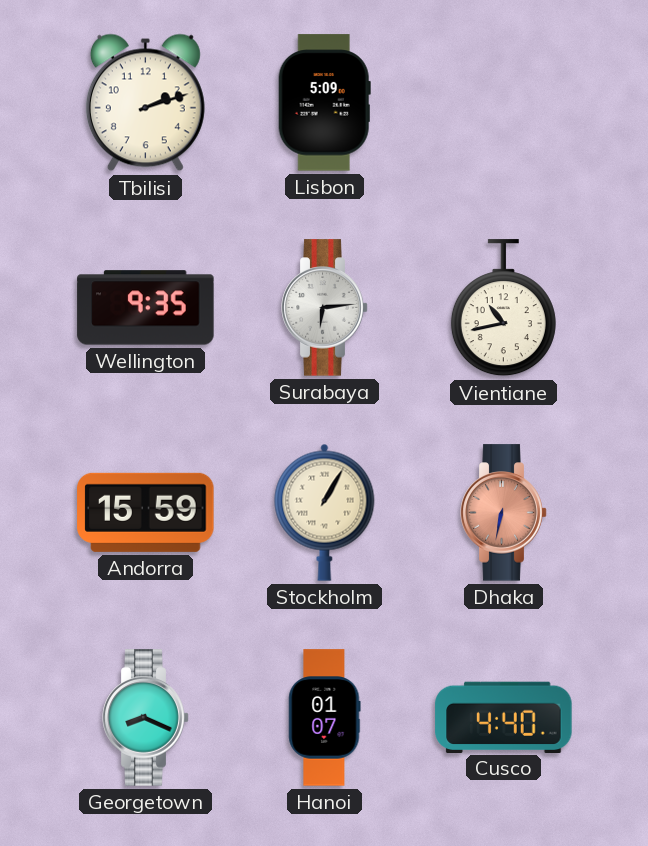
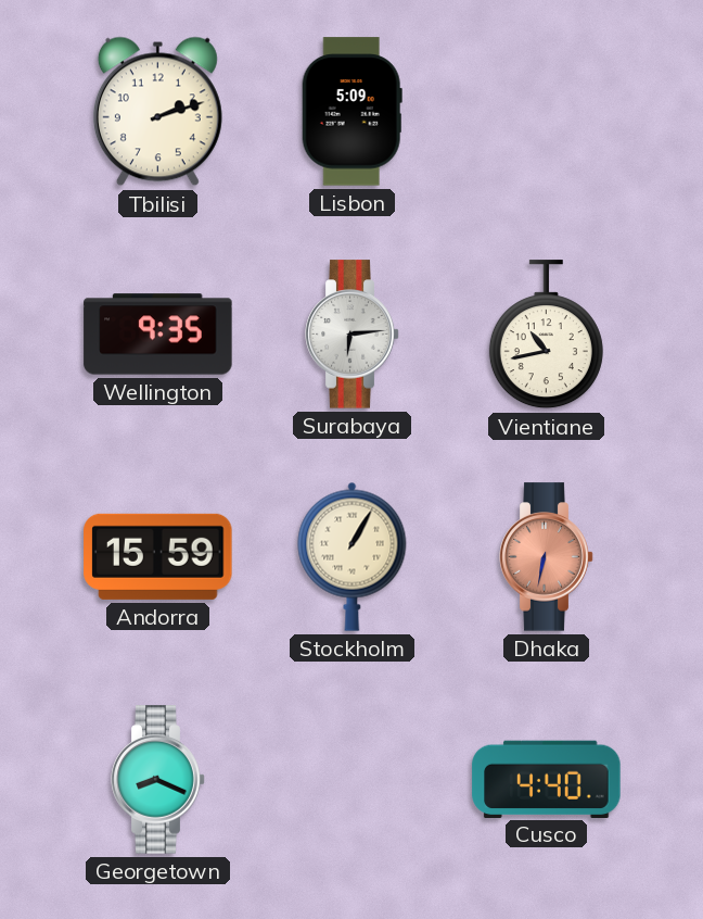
Hanoi: 01:07 -> none
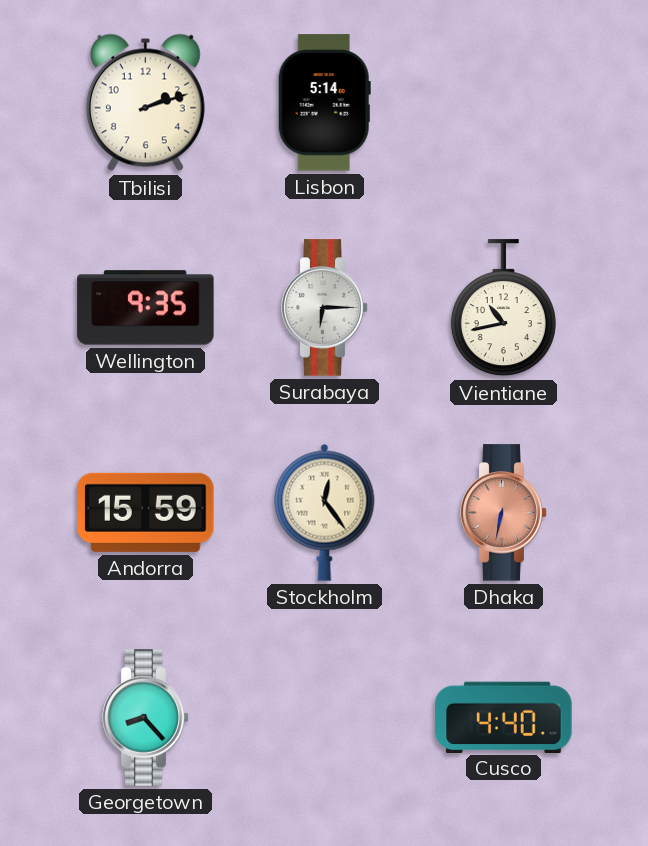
Lisbon: 5:09 -> 5:14
Surabaya: 6:14 -> 6:15
Stockholm: 1:05 -> 12:24
Georgetown: 8:19 -> 8:23
